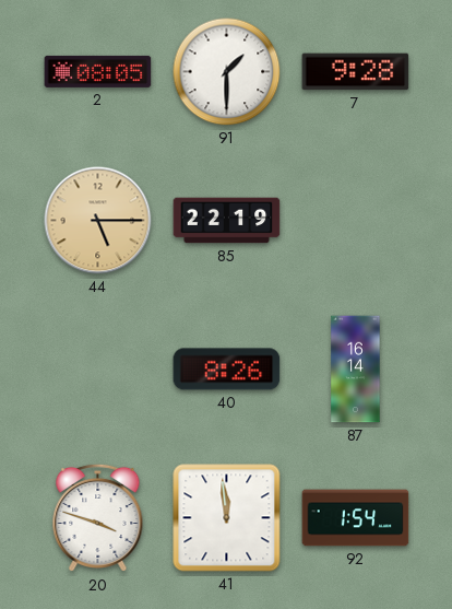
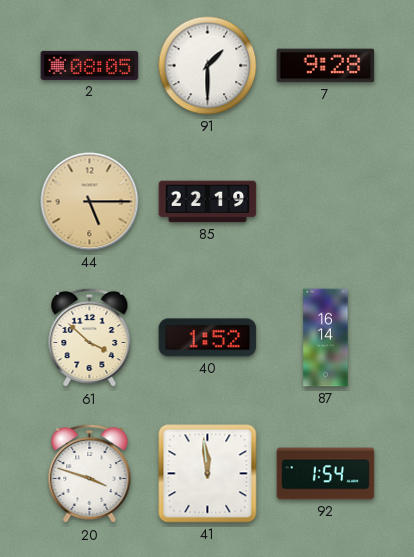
61: none -> 3:52
40: 8:26 -> 1:52
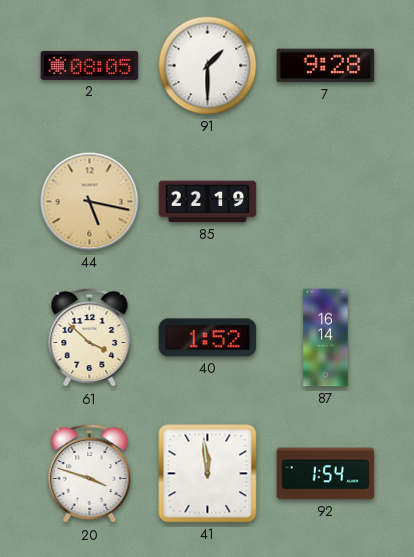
44: 5:15 -> 5:17
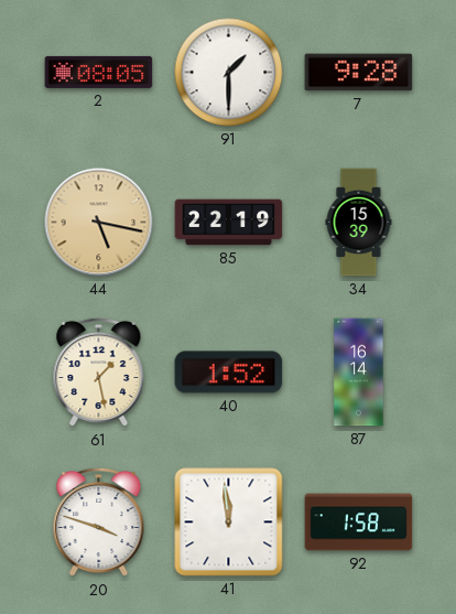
34: none -> 15:39
61: 3:52 -> 1:28
92: 1:54 -> 1:58
